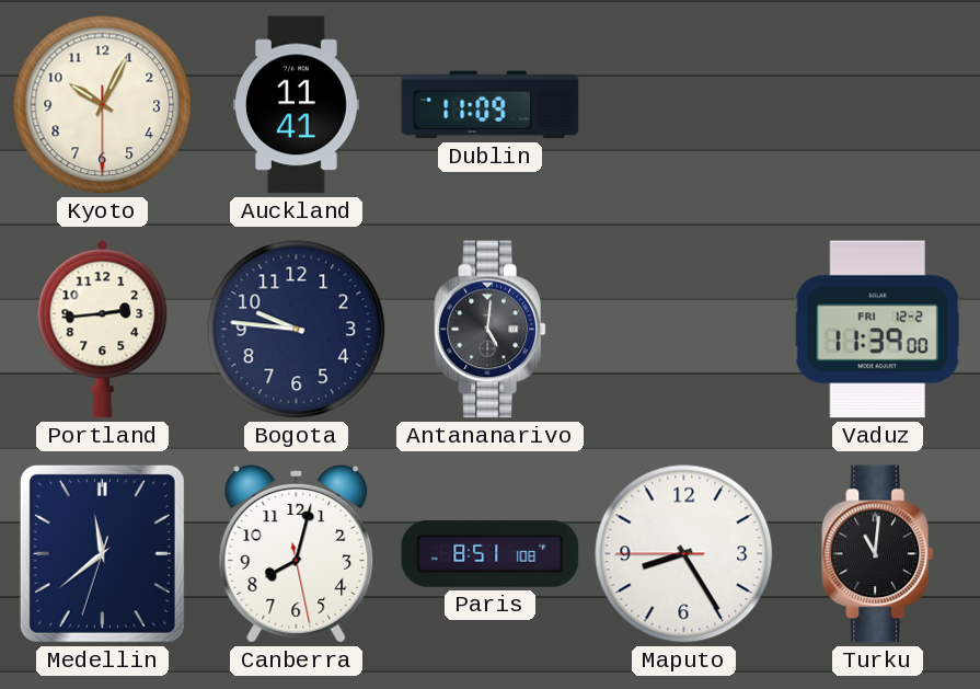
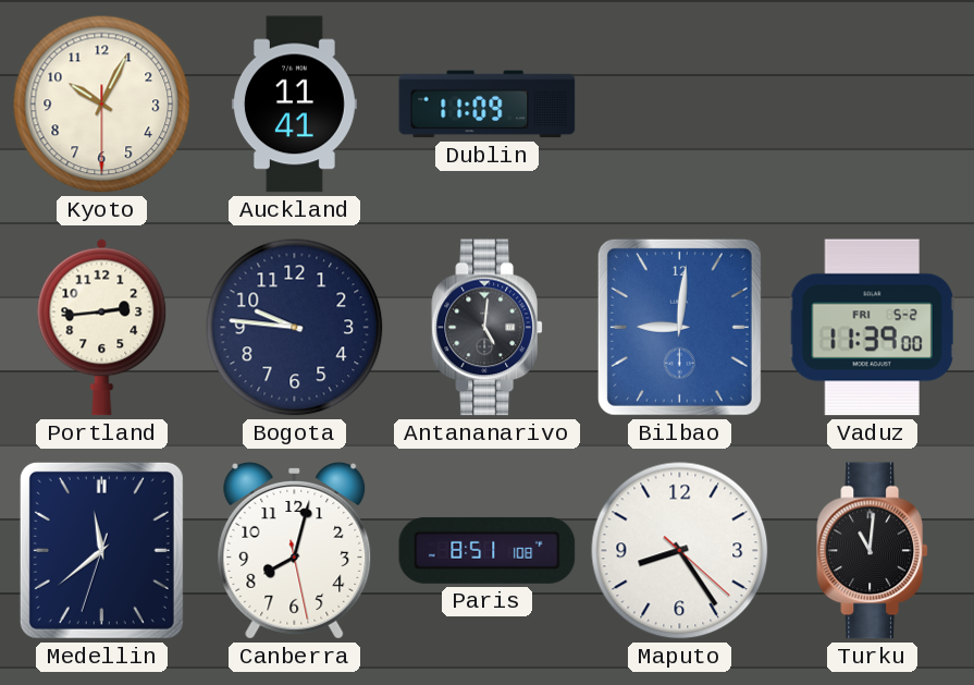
Bilbao: none -> 9:01
Vaduz date: FRI 12-2 -> FRI 5-2
Maputo: 8:24:45 -> 8:24:22
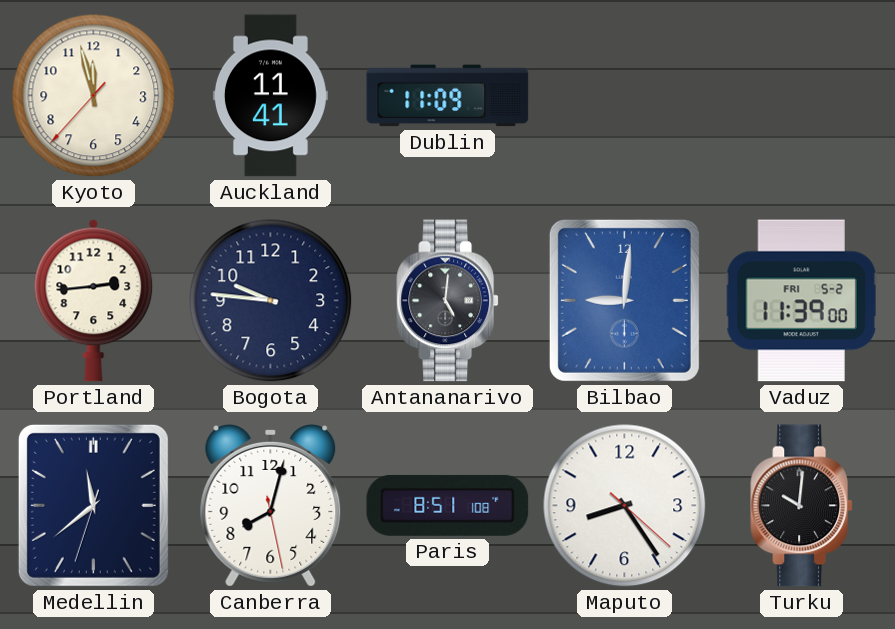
Kyoto: 10:04 -> 11:57
Turku: 11:01 -> 10:01
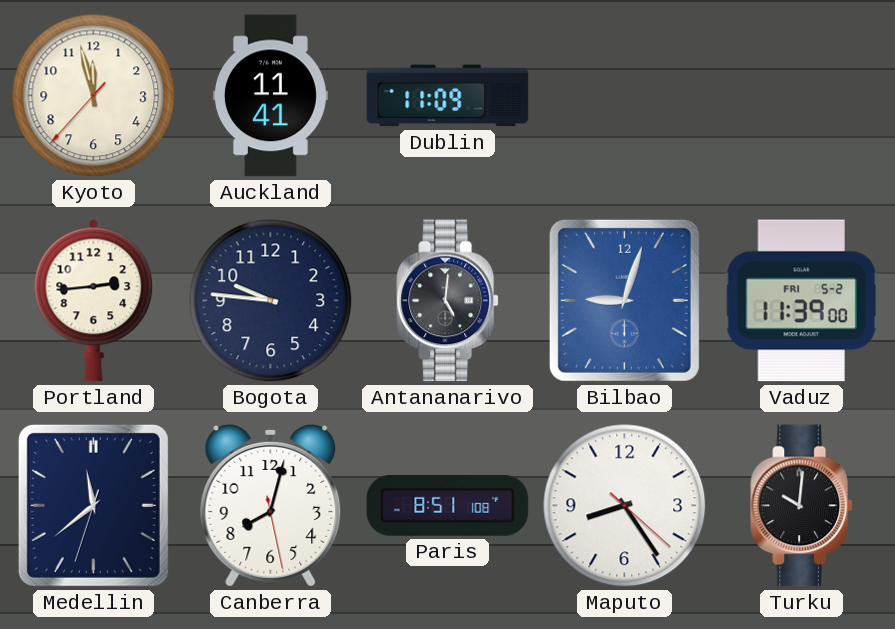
Bilbao: 9:01 -> 9:03
